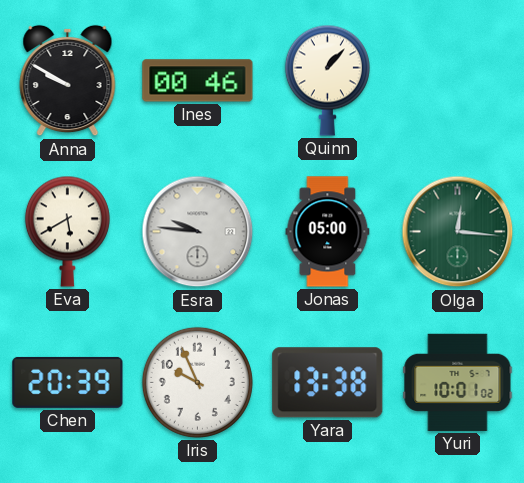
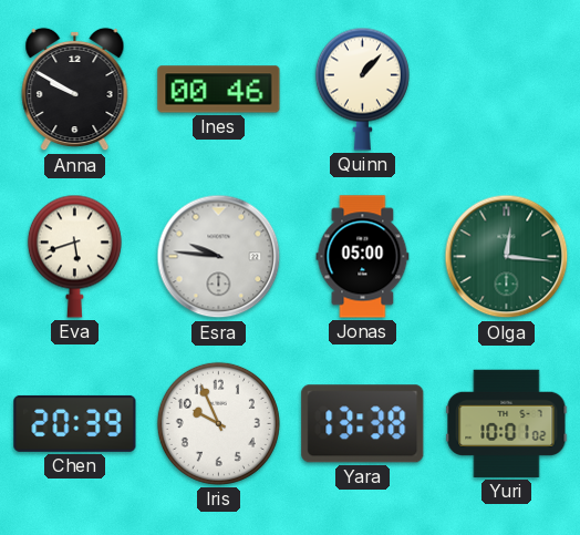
Eva: 5:40 -> 5:42
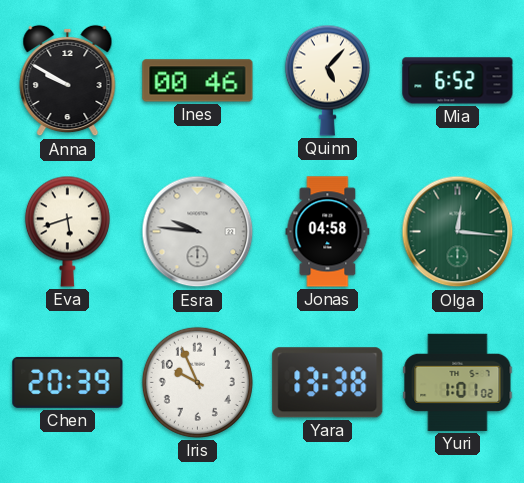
Quinn: 1:07 -> 5:07
Mia: none -> 6:52
Jonas: 05:00 -> 04:58
Yuri: 10:01 -> 1:01
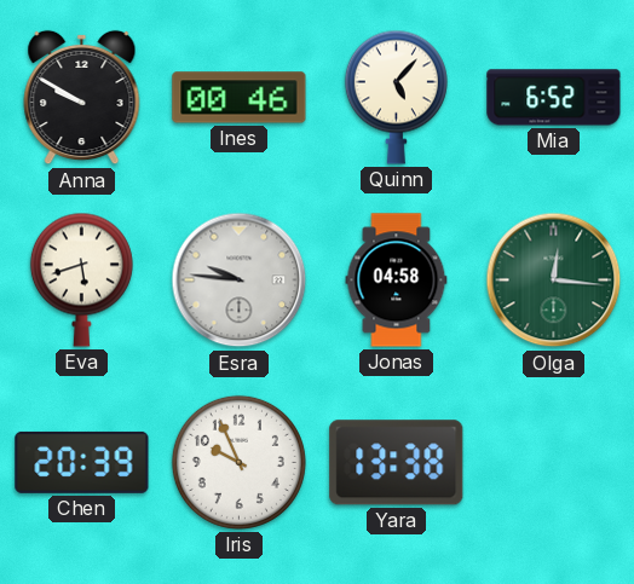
Yuri: 1:01 -> none
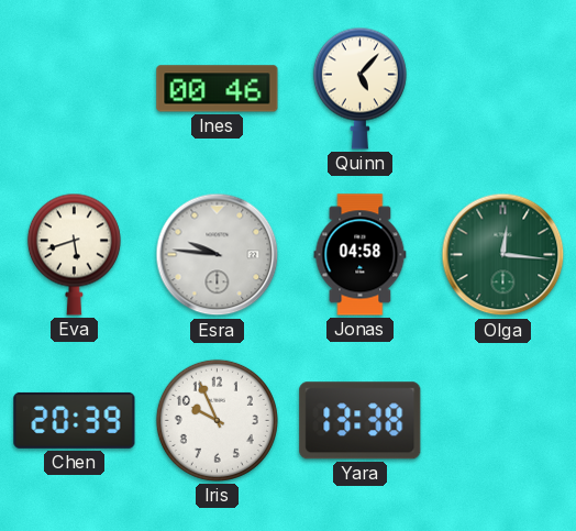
Anna: 9:50 -> none
Mia: 6:52 -> none
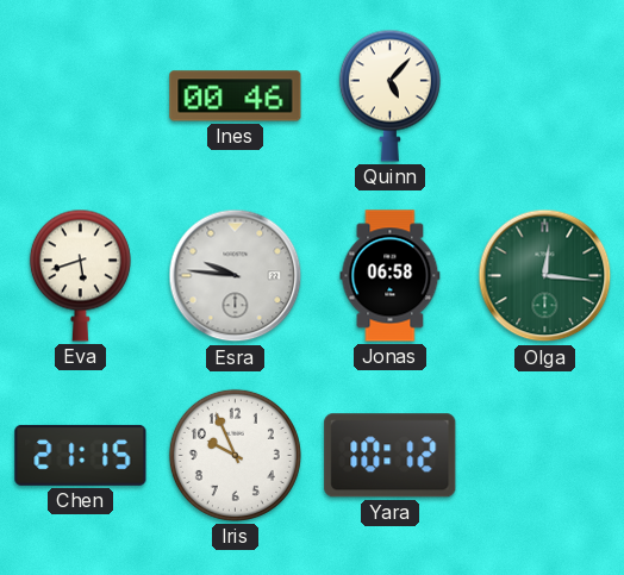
Jonas: 04:58 -> 06:58
Chen: 20:39 -> 21:15
Yara: 13:38 -> 10:12
